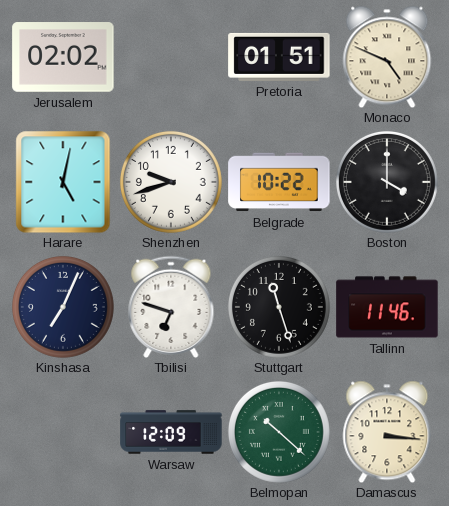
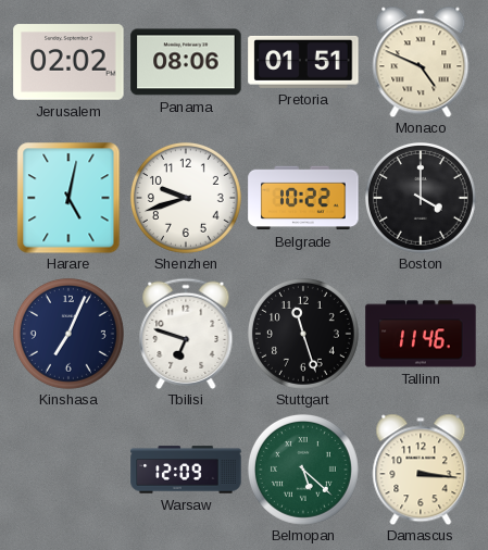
Panama: none -> 08:06
Belmopan: 10:22 -> 5:22
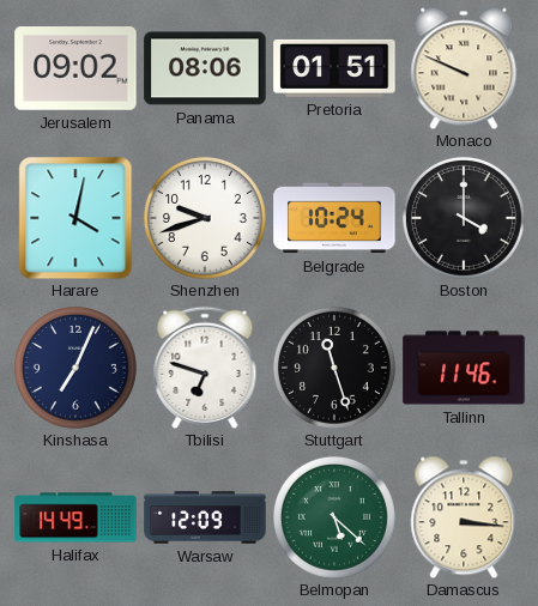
Jerusalem: 02:02 -> 09:02
Monaco: 4:49 -> 9:49
Harare: 5:02 -> 4:02
Belgrade: 10:22 -> 10:24
Halifax: none -> 14:49
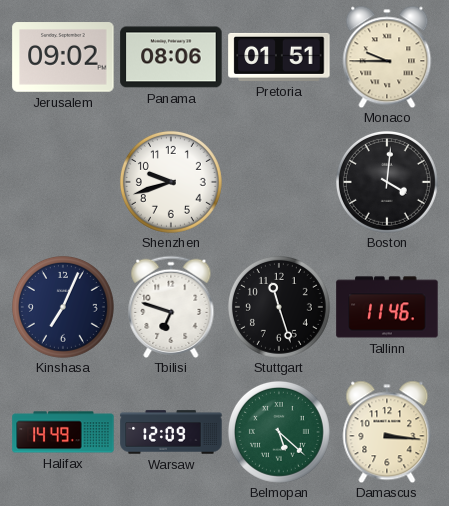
Monaco: 9:49 -> 9:45
Harare: 4:02 -> none
Belgrade: 10:24 -> none
Boston: 4:00 -> 4:01
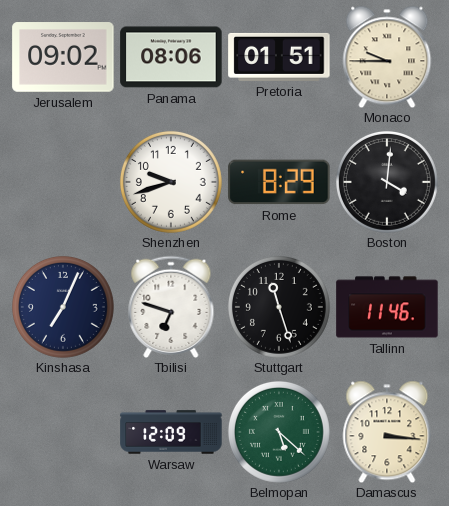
Rome: none -> 8:29
Halifax: 14:49 -> none
